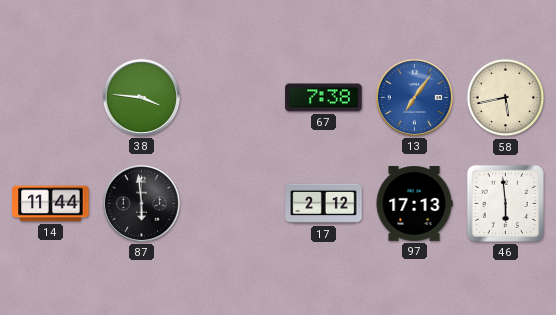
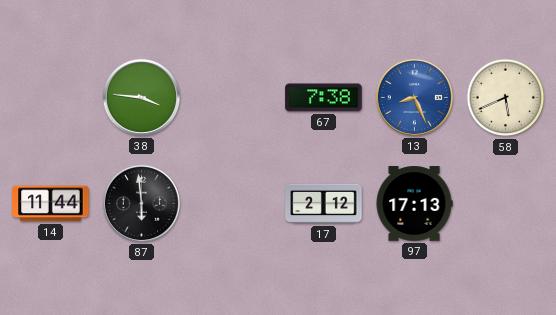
13: 7:06 -> 8:26
58: 5:43 -> 5:41
46: 5:59 -> none
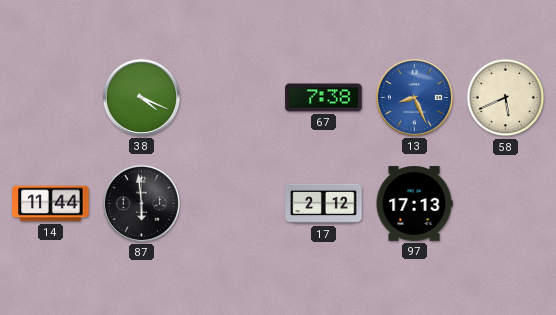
38: 3:46 -> 4:19
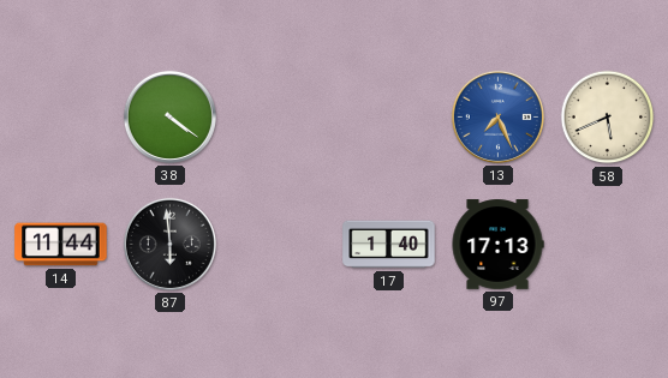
38: 4:19 -> 4:21
67: 7:38 -> none
13: 8:26 -> 7:26
17: 2:12 -> 1:40
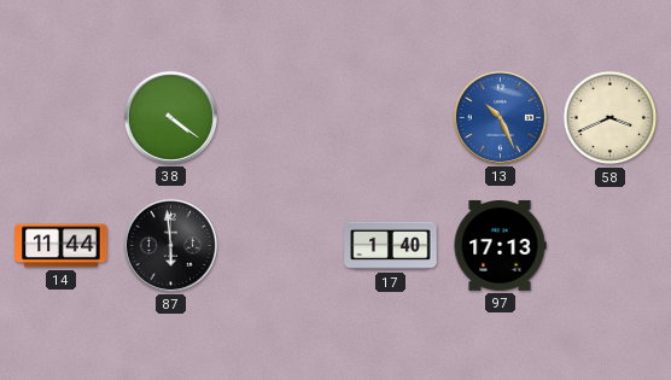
13: 7:26 -> 10:26
58: 5:41 -> 3:41
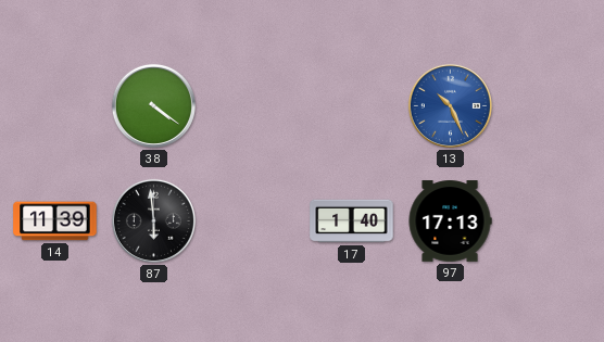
58: 3:41 -> none
14: 11:44 -> 11:39
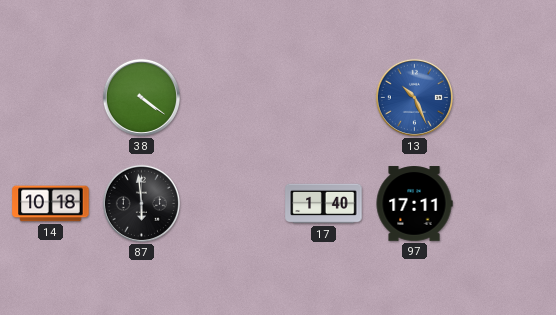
14: 11:39 -> 10:18
97: 17:13 -> 17:11
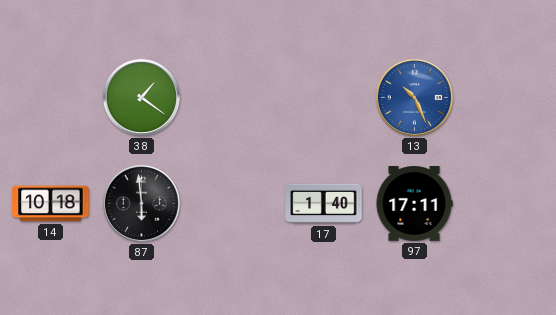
38: 4:21 -> 1:21
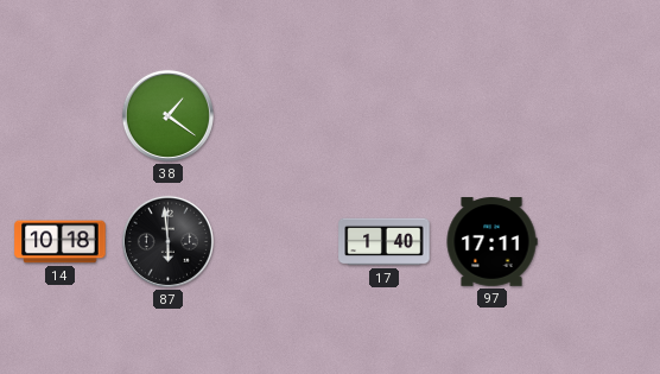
13: 10:26 -> none
